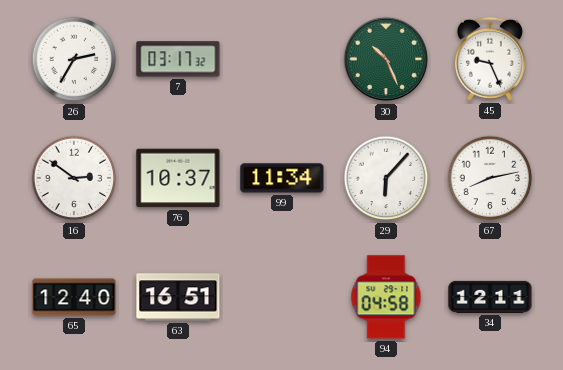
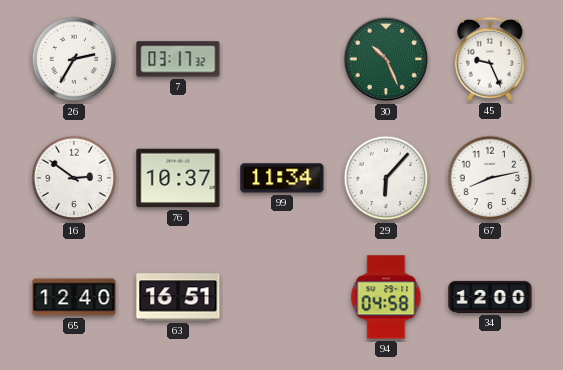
34: 12:11 -> 12:00
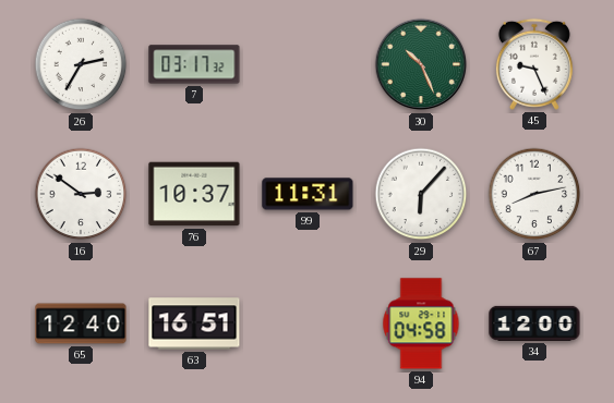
99: 11:34 -> 11:31
